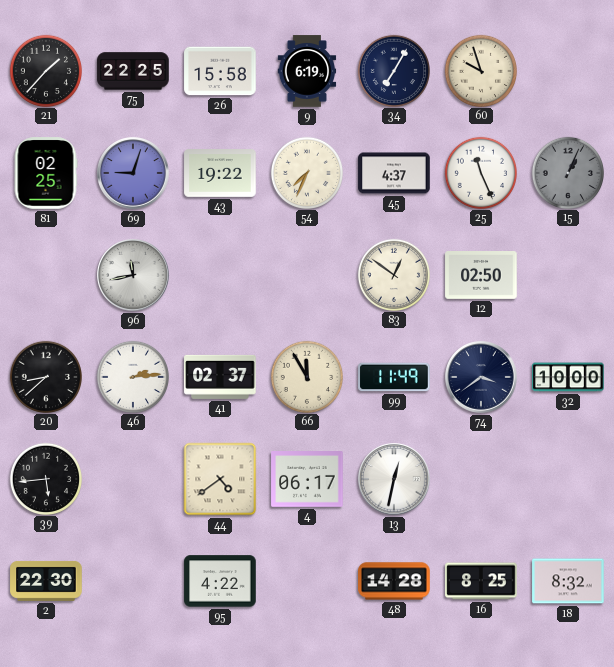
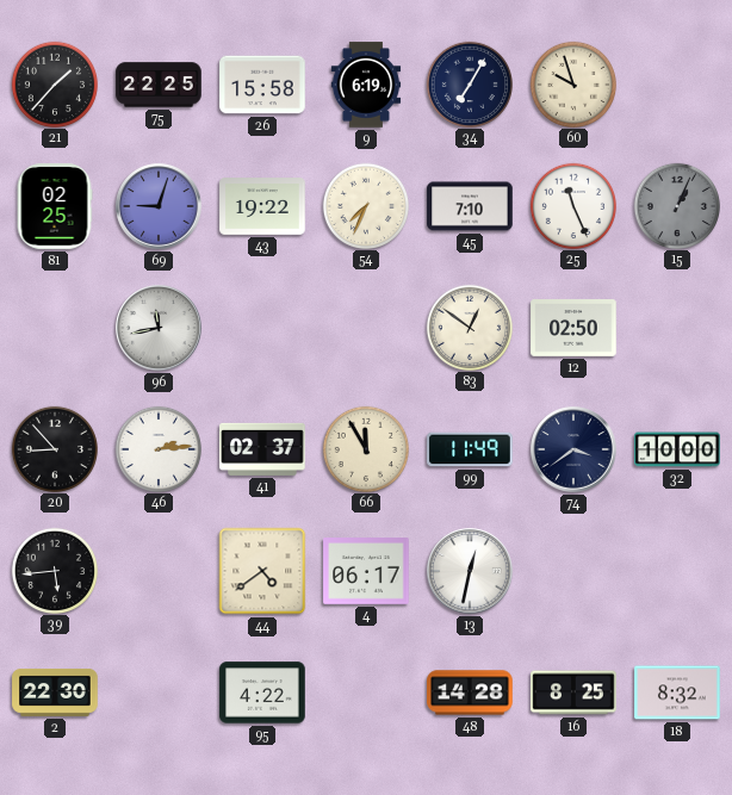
45: 4:37 -> 7:10
20: 8:38 -> 8:53
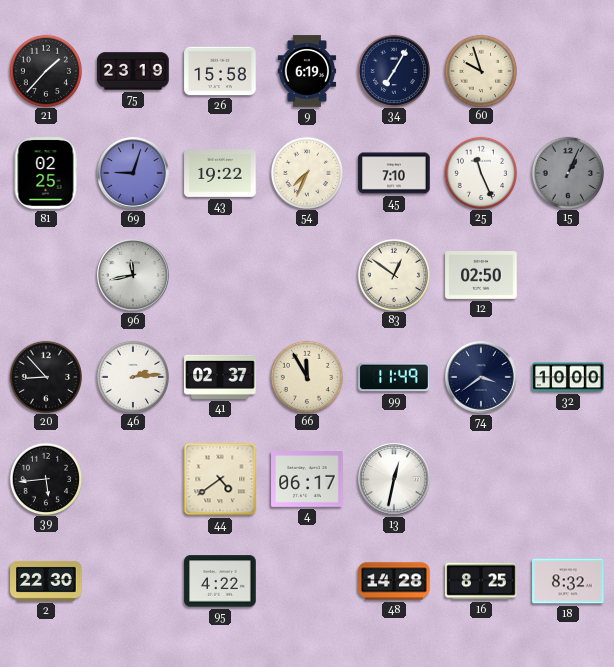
75: 22:25 -> 23:19
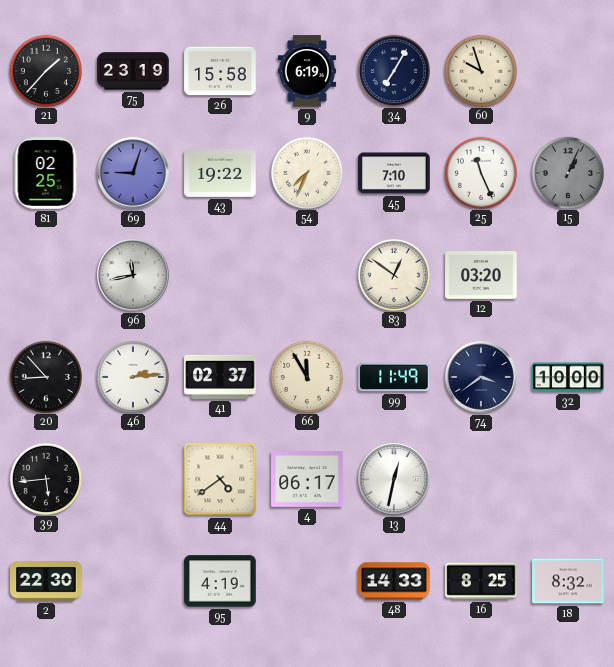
12: 02:50 -> 03:20
95: 4:22 -> 4:19
48: 14:28 -> 14:33
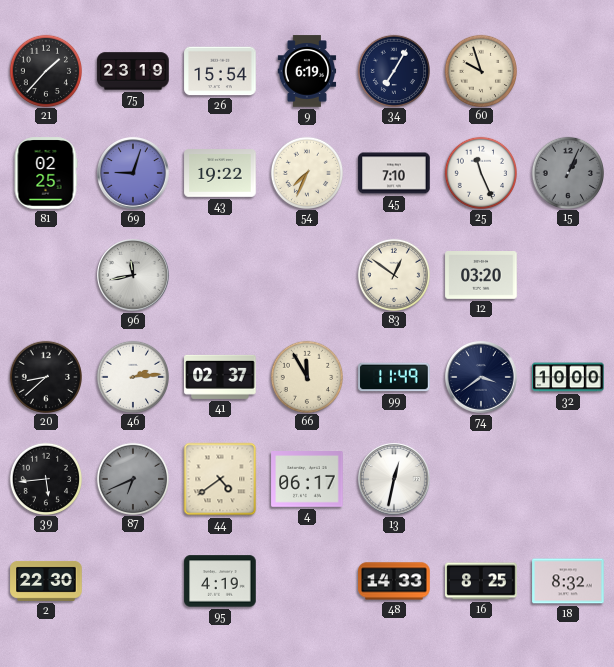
26: 15:58 -> 15:54
20: 8:53 -> 8:38
87: none -> 6:41
